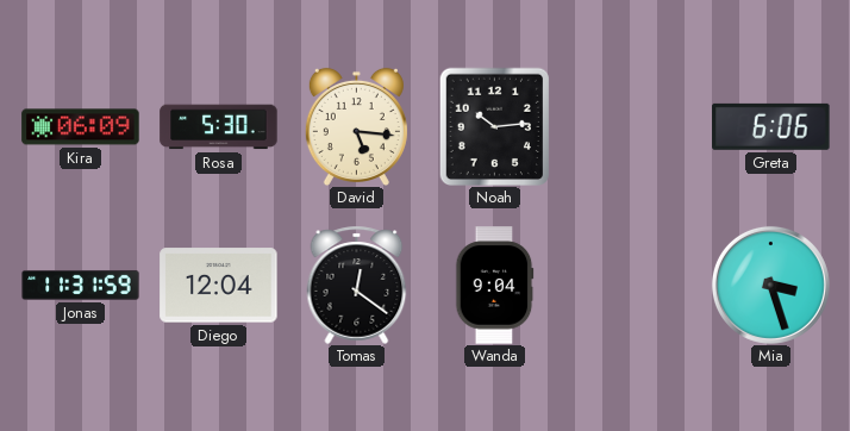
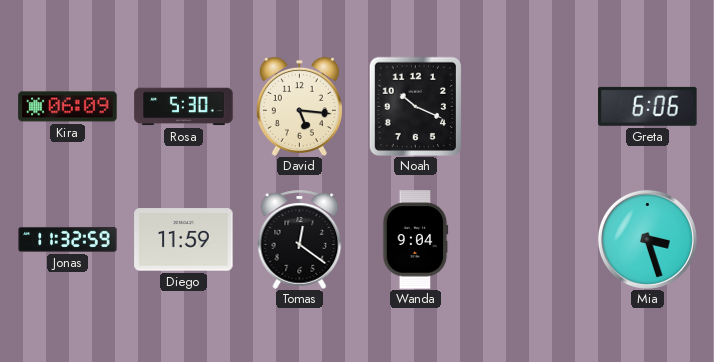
Noah: 10:14 -> 10:19
Jonas: 11:31 -> 11:32
Diego: 12:04 -> 11:59
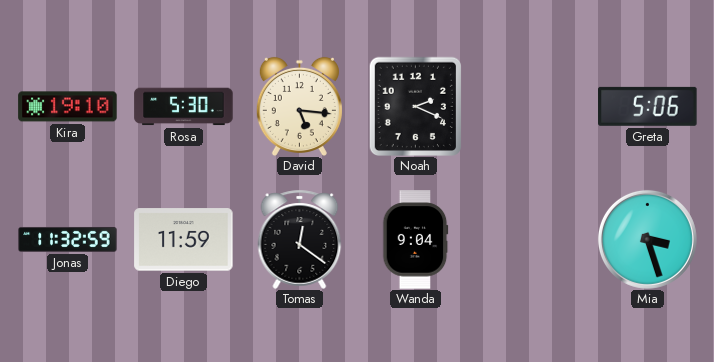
Kira: 06:09 -> 19:10
Noah: 10:19 -> 2:19
Greta: 6:06 -> 5:06
